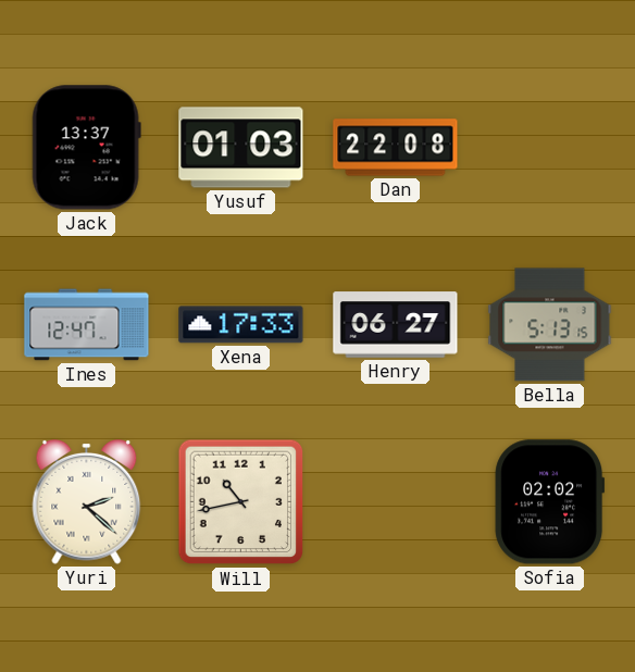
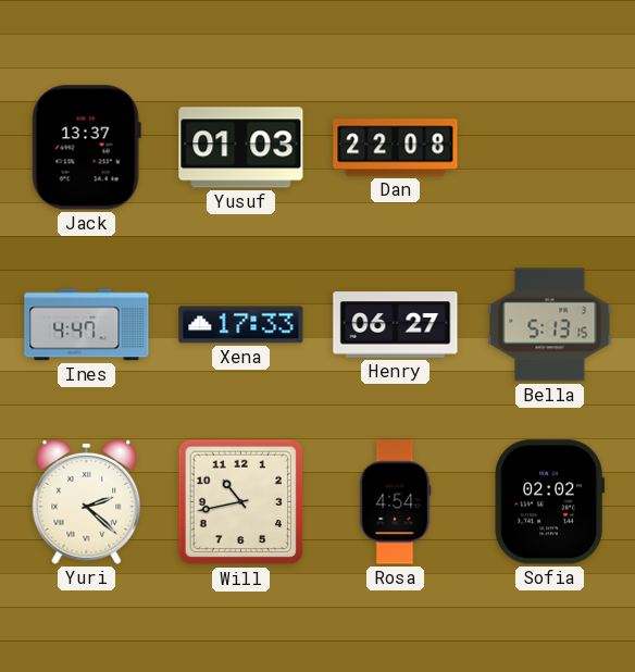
Ines: 12:47 -> 4:47
Rosa: none -> 4:54
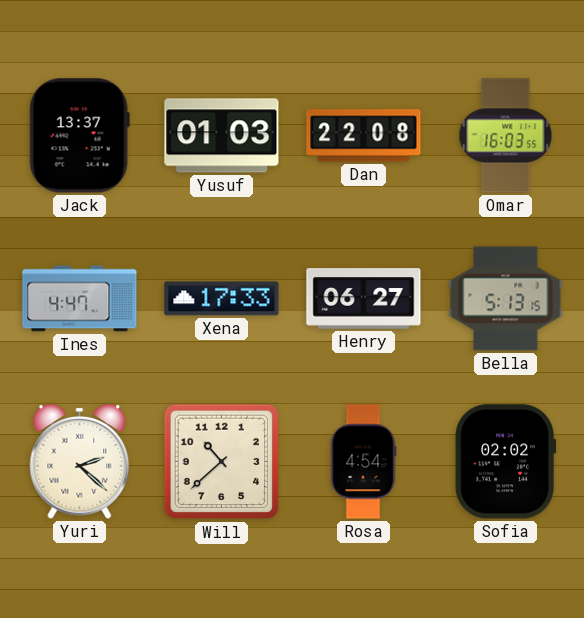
Omar: none -> 16:03
Will: 10:43 -> 10:38
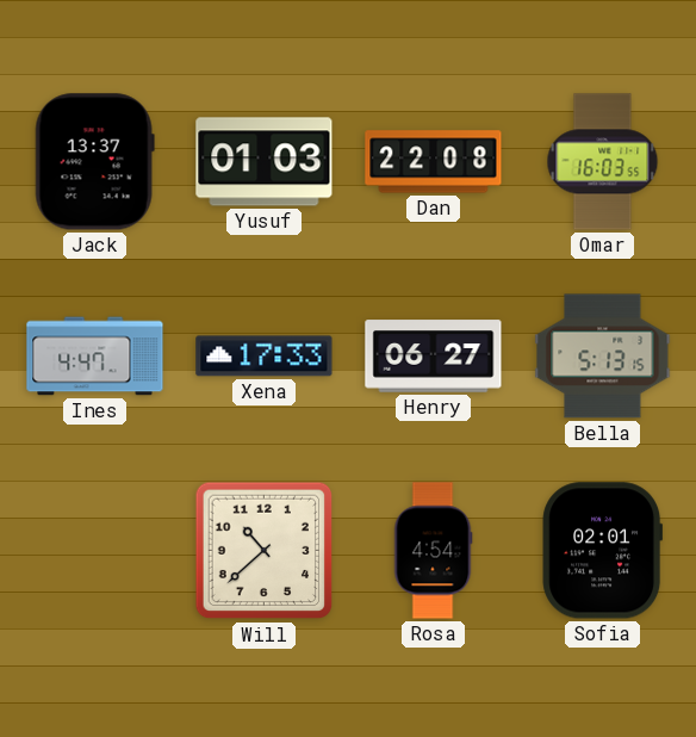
Yuri: 2:22 -> none
Sofia: 02:02 -> 02:01
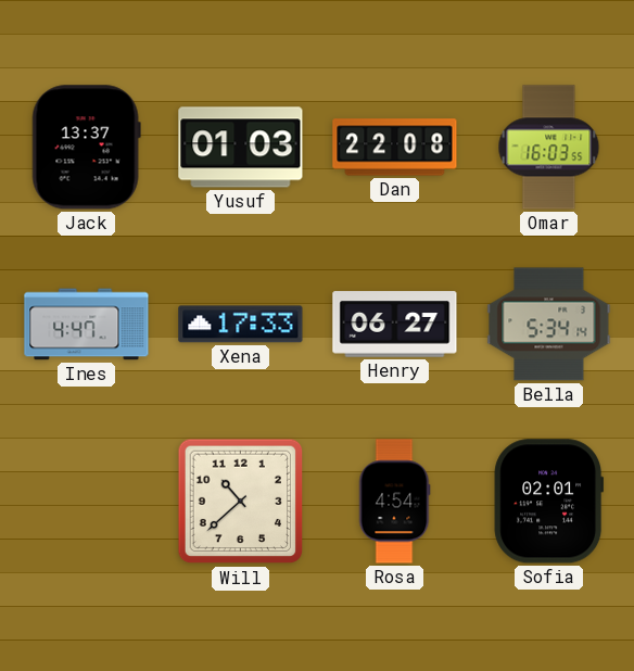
Bella: 5:13 -> 5:34
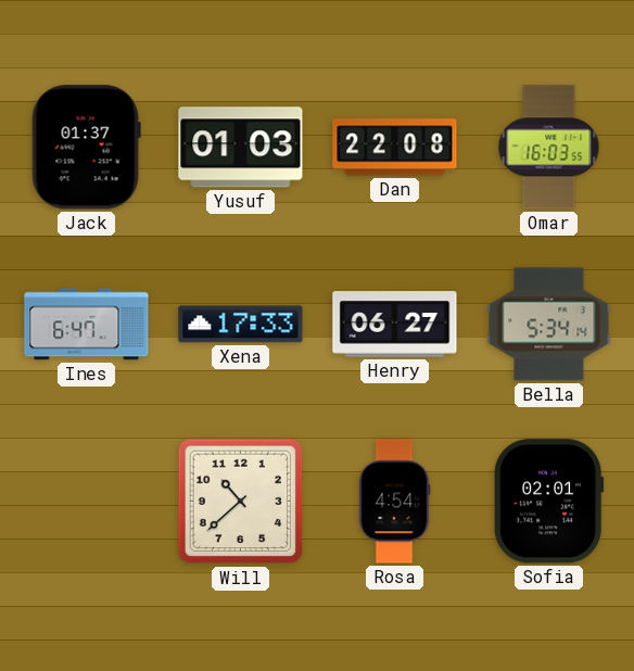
Jack: 13:37 -> 01:37
Ines: 4:47 -> 6:47
